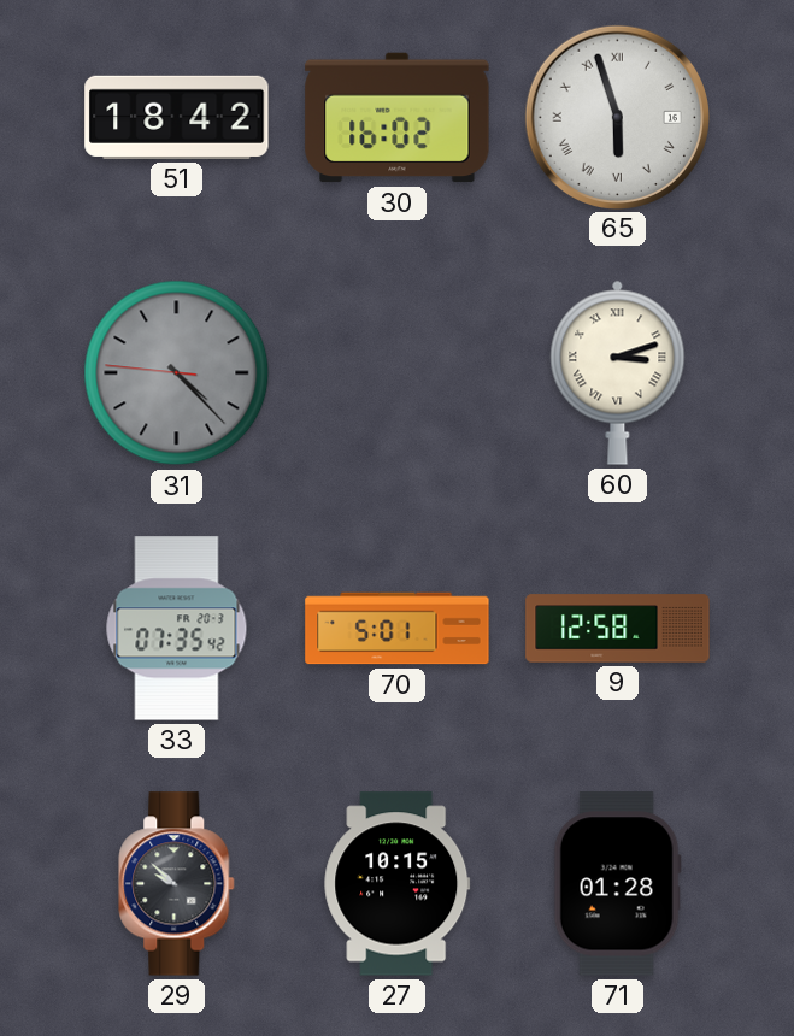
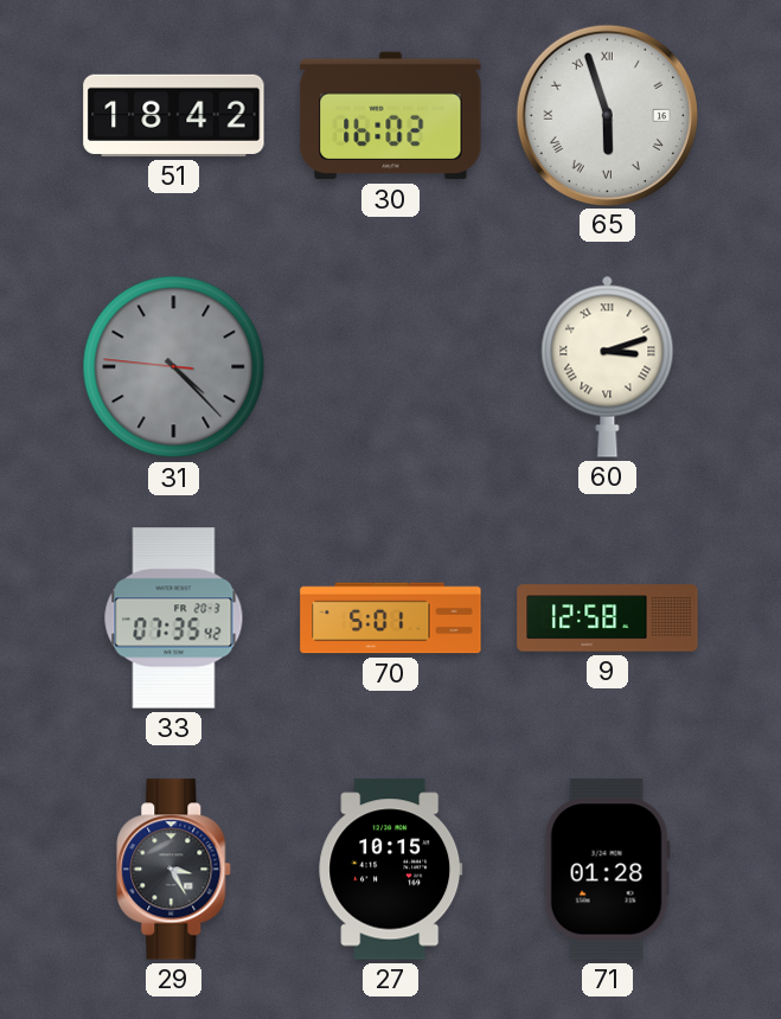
29: 9:52 -> 3:25
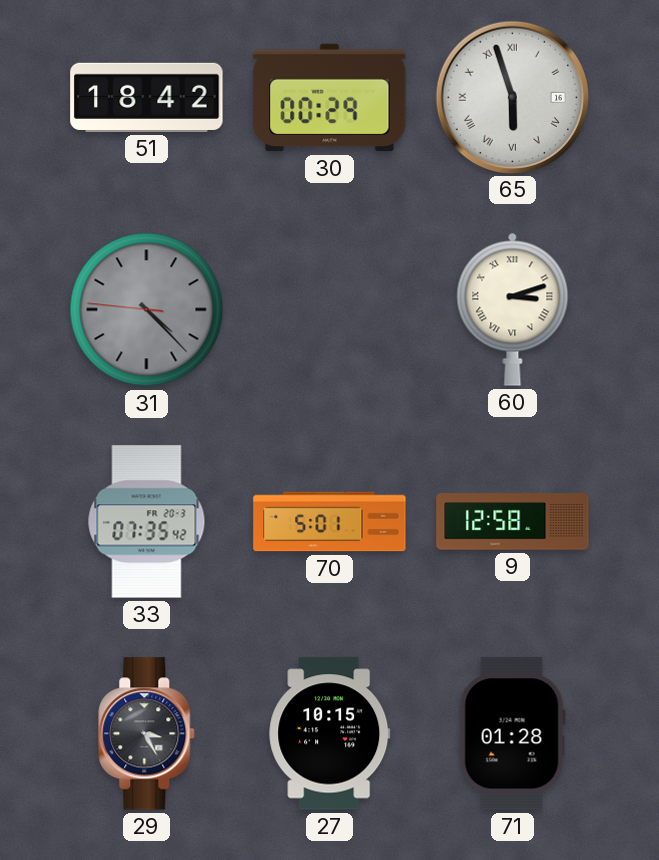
30: 16:02 -> 00:29
